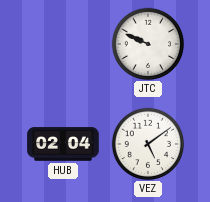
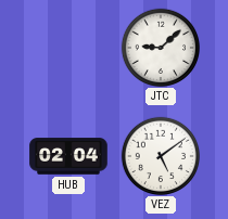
JTC: 9:49 -> 9:08
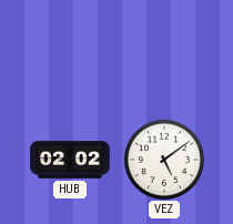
JTC: 9:08 -> none
HUB: 02:04 -> 02:02
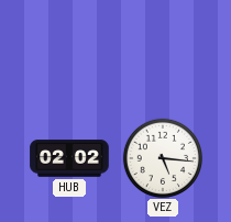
VEZ: 5:09 -> 5:16
